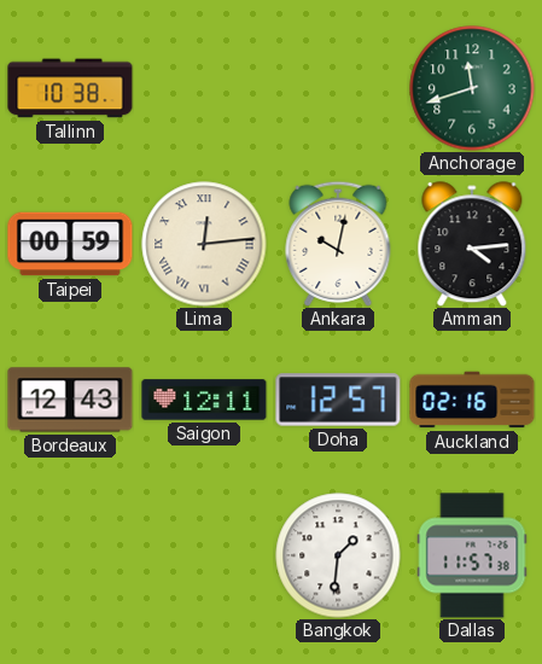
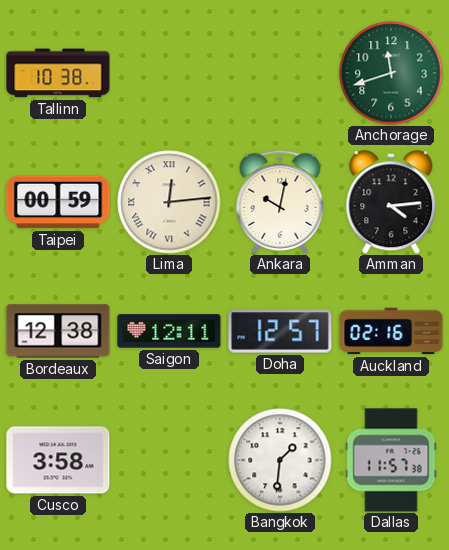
Bordeaux: 12:43 -> 12:38
Cusco: none -> 3:58
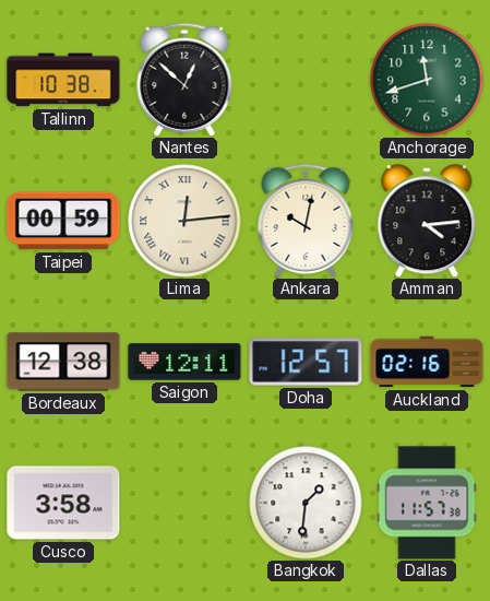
Nantes: none -> 12:52
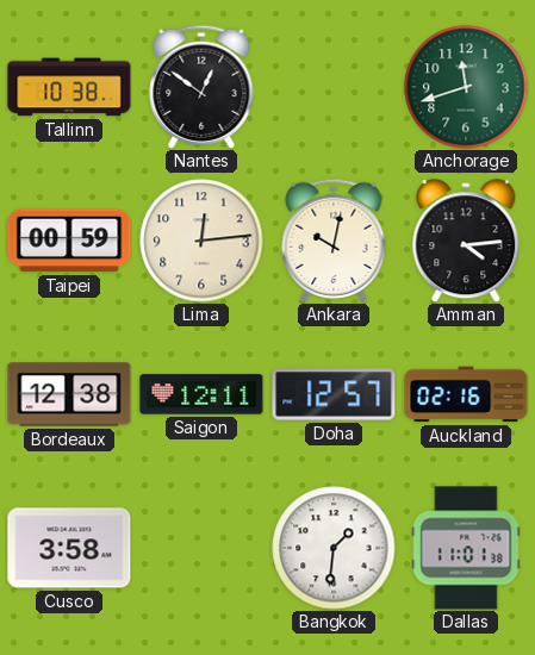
Nantes: 12:52 -> 12:51
Lima numerals: Roman -> Arabic
Dallas: 11:57 -> 11:01
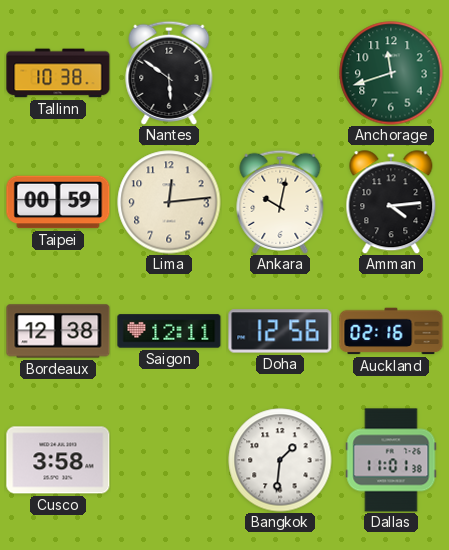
Nantes: 12:51 -> 5:51
Doha: 12:57 -> 12:56
